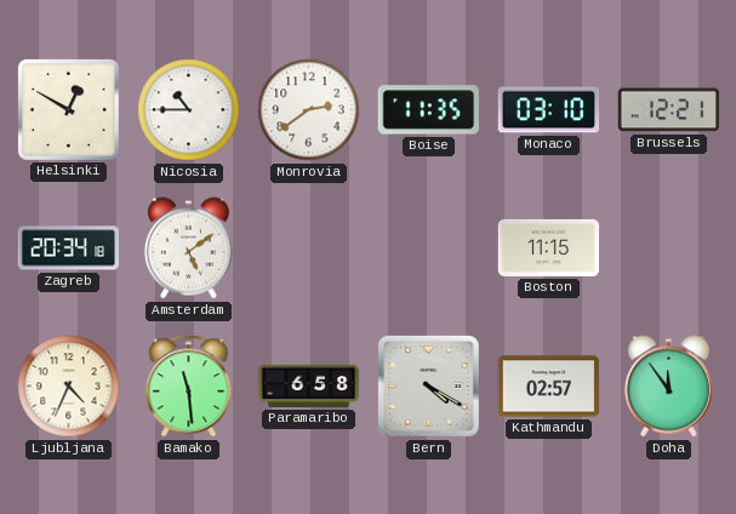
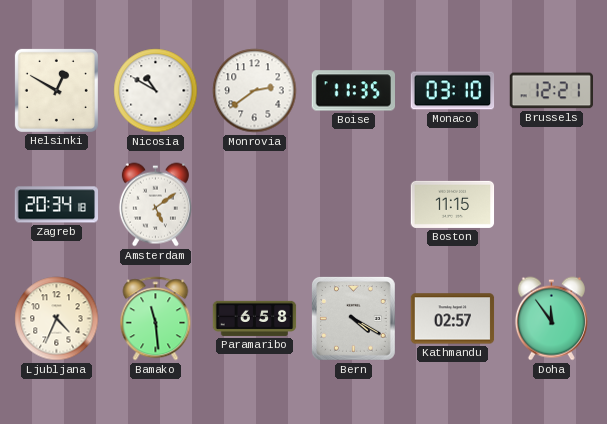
Nicosia: 10:45 -> 10:50
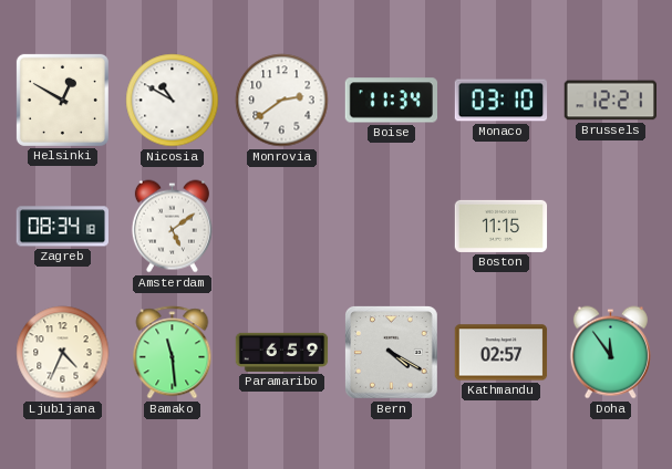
Boise: 11:35 -> 11:34
Zagreb: 20:34 -> 08:34
Paramaribo: 6:58 -> 6:59
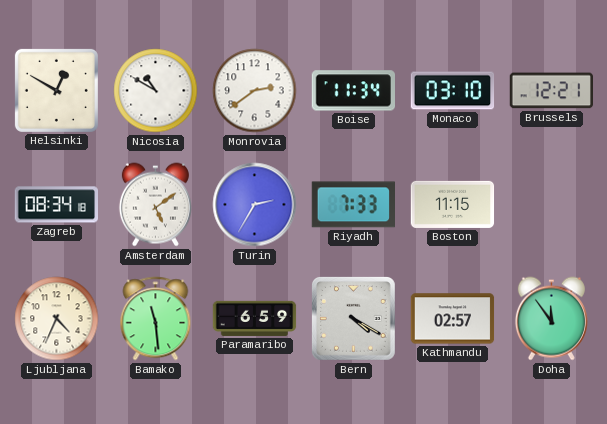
Turin: none -> 2:35
Riyadh: none -> 7:33
